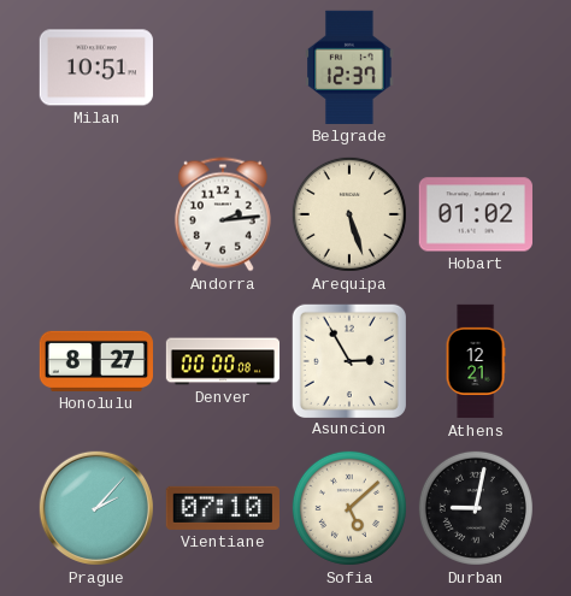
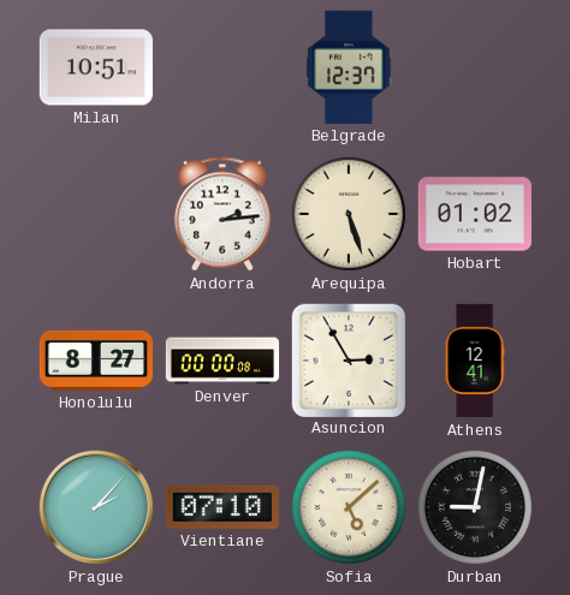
Athens: 12:21 -> 12:41
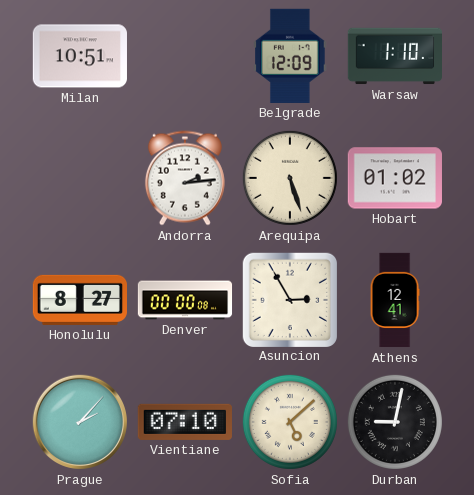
Belgrade: 12:37 -> 12:09
Warsaw: none -> 1:10
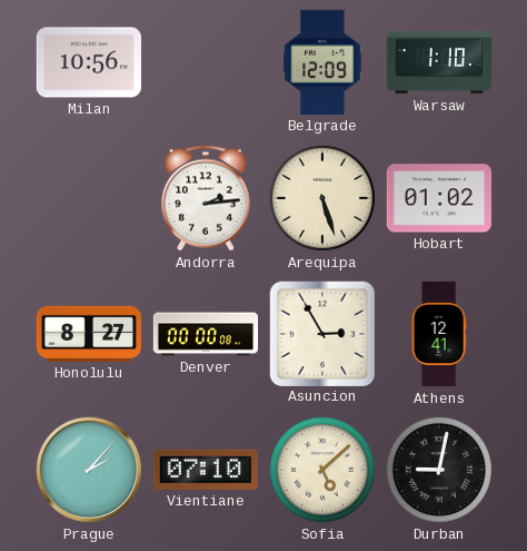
Milan: 10:51 -> 10:56
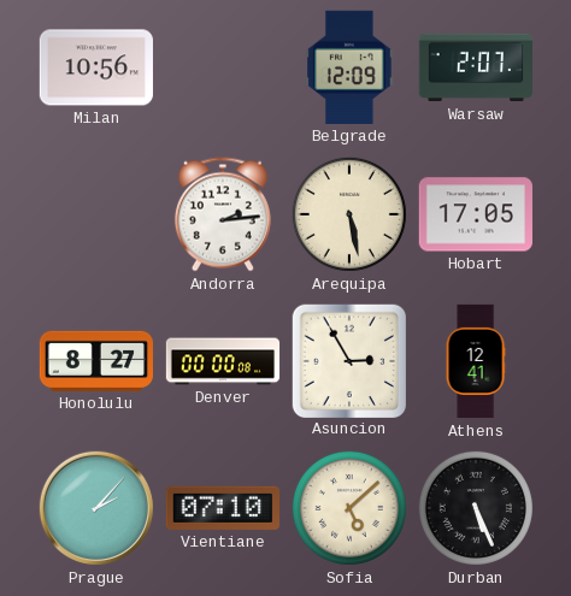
Warsaw: 1:10 -> 2:07
Arequipa: 5:27 -> 5:28
Hobart: 01:02 -> 17:05
Durban: 9:02 -> 5:26
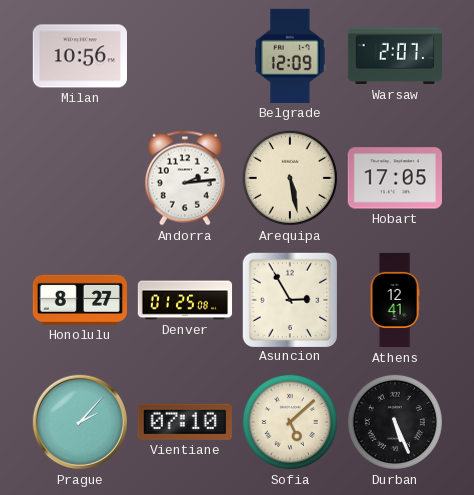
Denver: 00:00 -> 01:25
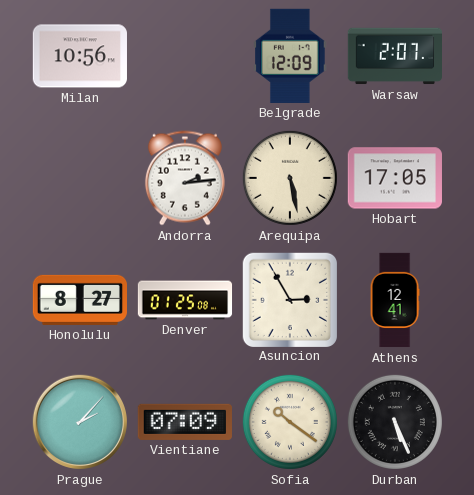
Vientiane: 07:10 -> 07:09
Sofia: 5:08 -> 10:21
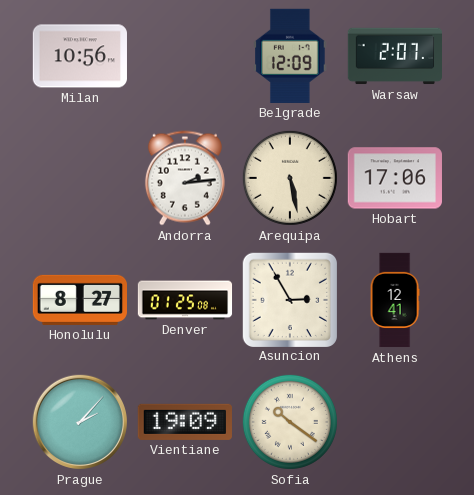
Hobart: 17:05 -> 17:06
Vientiane: 07:09 -> 19:09
Durban: 5:26 -> none
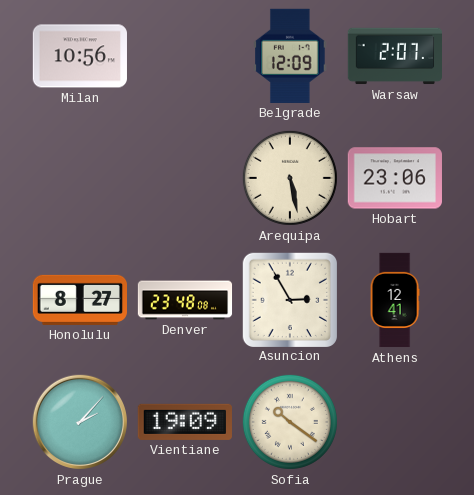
Andorra: 2:14 -> none
Hobart: 17:06 -> 23:06
Denver: 01:25 -> 23:48
